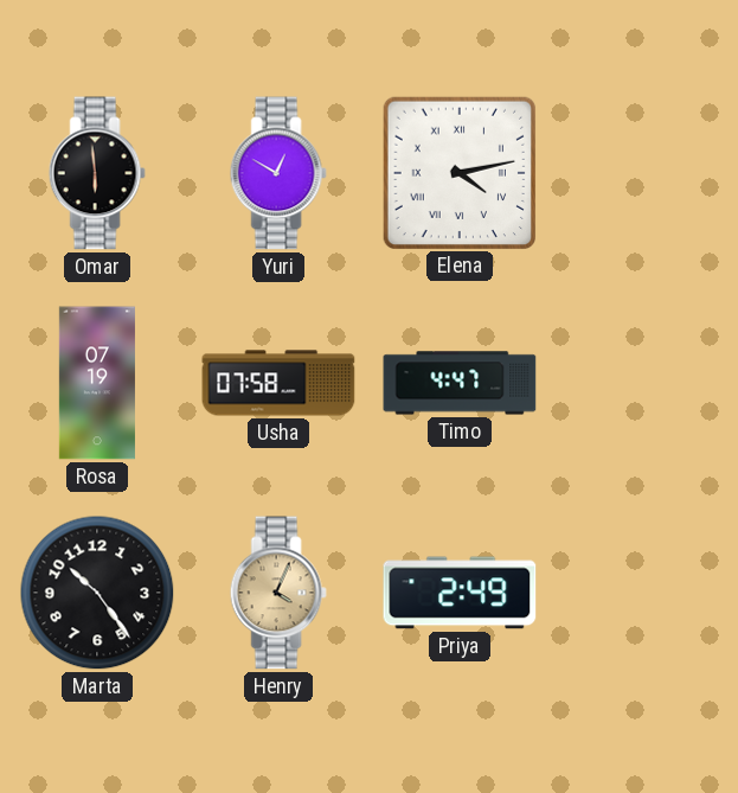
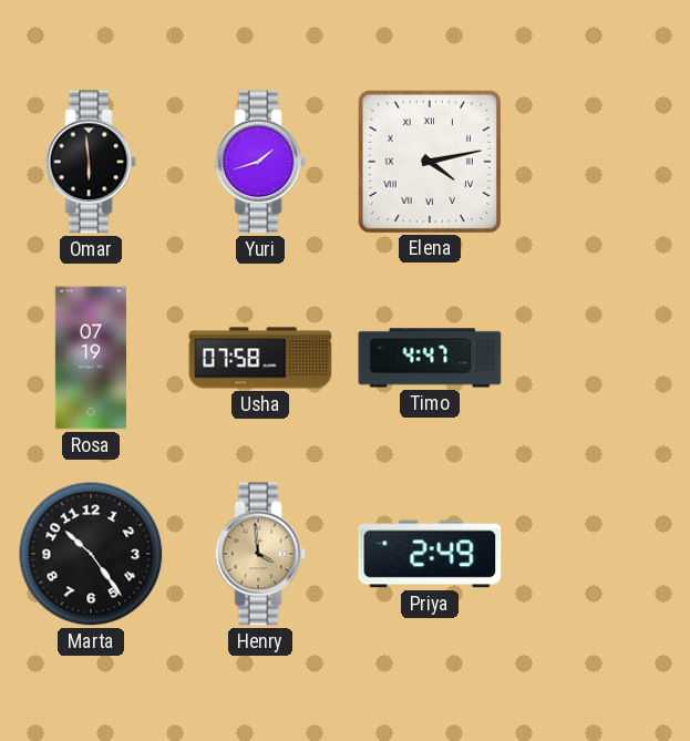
Yuri: 12:50 -> 1:42
Henry: 4:04 -> 3:59
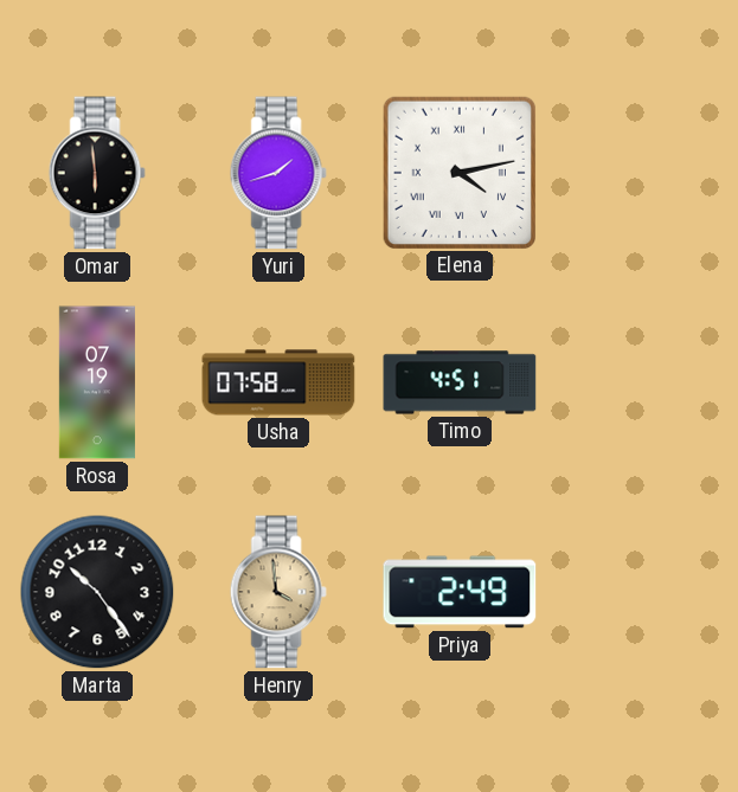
Timo: 4:47 -> 4:51
